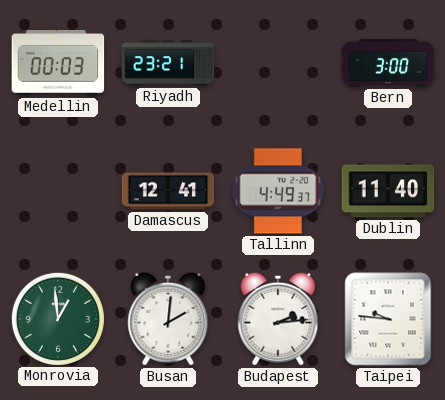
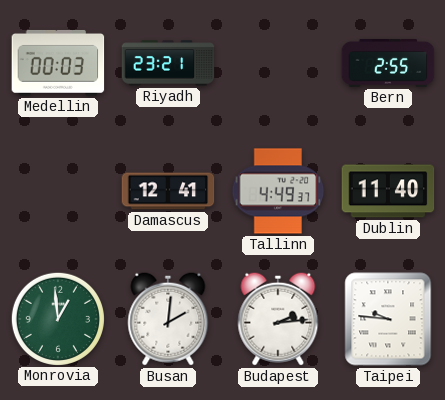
Bern: 3:00 -> 2:55
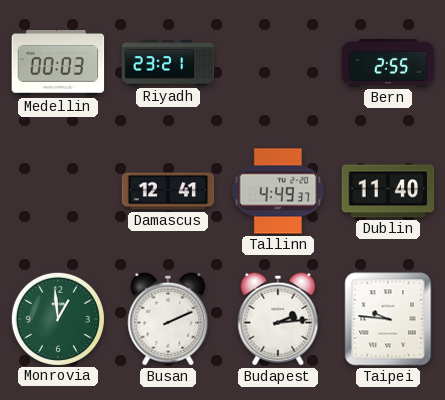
Busan: 2:01 -> 2:11
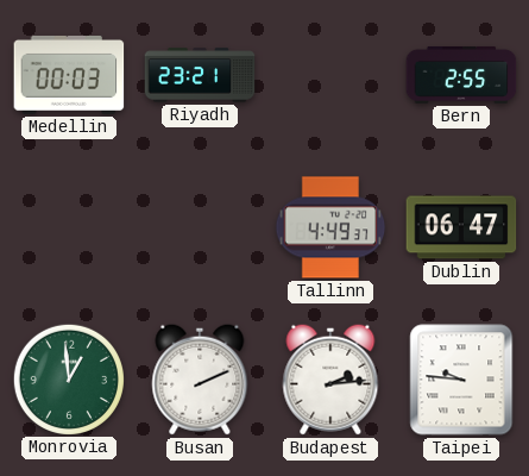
Damascus: 12:41 -> none
Dublin: 11:40 -> 06:47
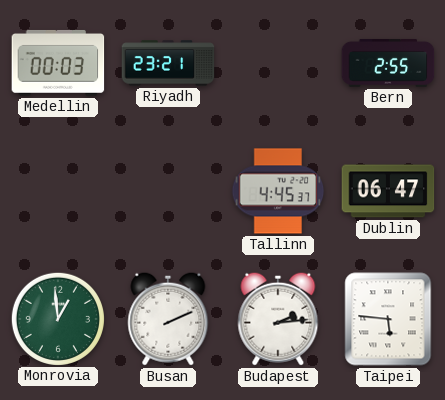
Tallinn: 4:49 -> 4:45
Taipei: 9:46 -> 5:46
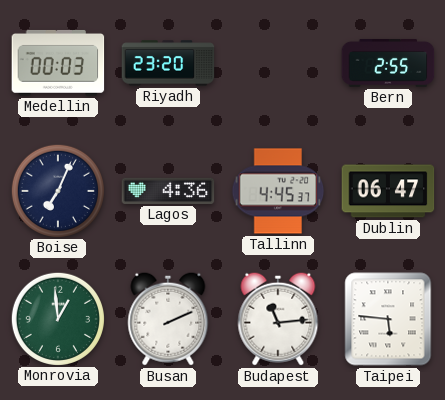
Riyadh: 23:21 -> 23:20
Boise: none -> 7:04
Lagos: none -> 4:36
Budapest: 2:14 -> 11:14
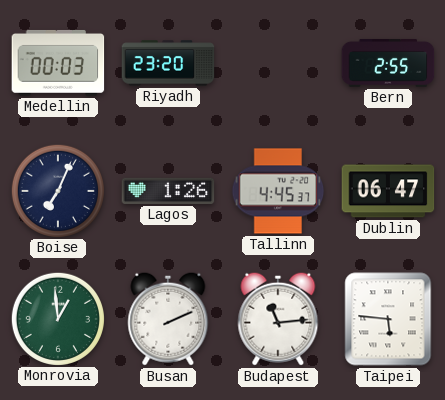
Lagos: 4:36 -> 1:26
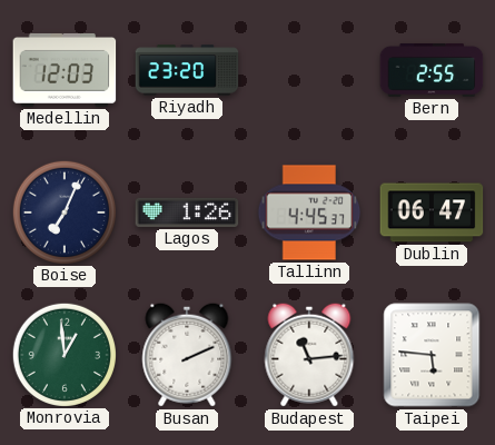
Medellin: 00:03 -> 12:03
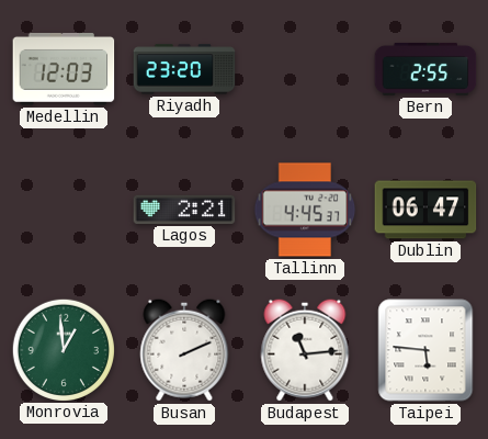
Boise: 7:04 -> none
Lagos: 1:26 -> 2:21
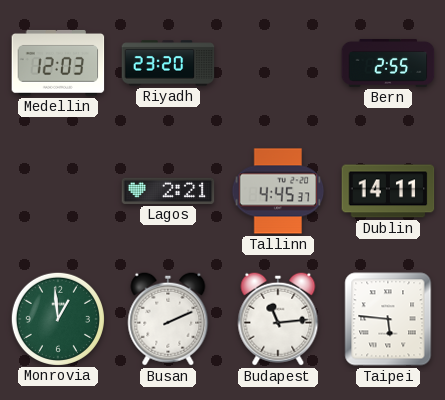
Dublin: 06:47 -> 14:11
